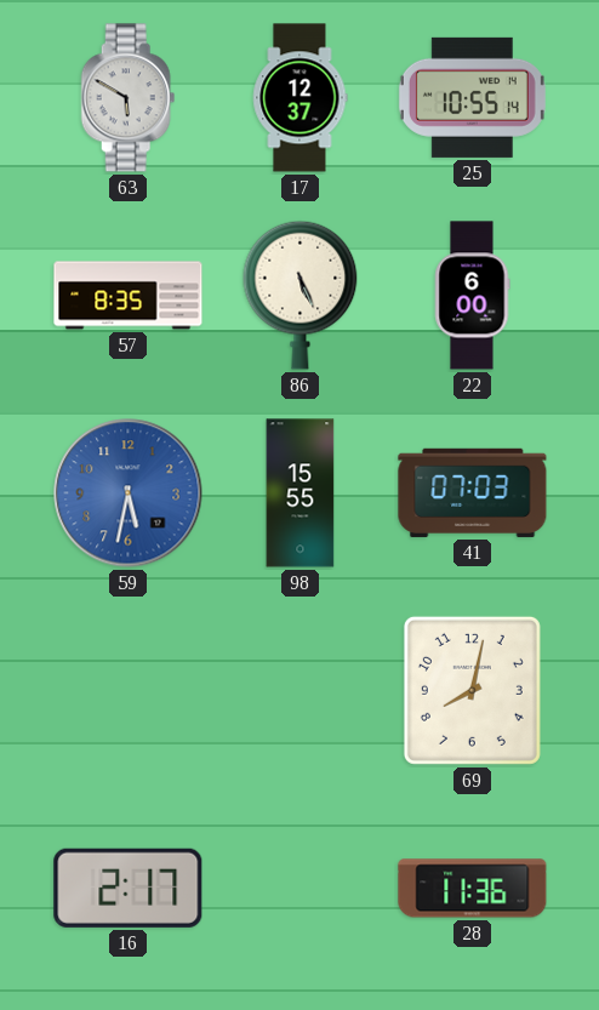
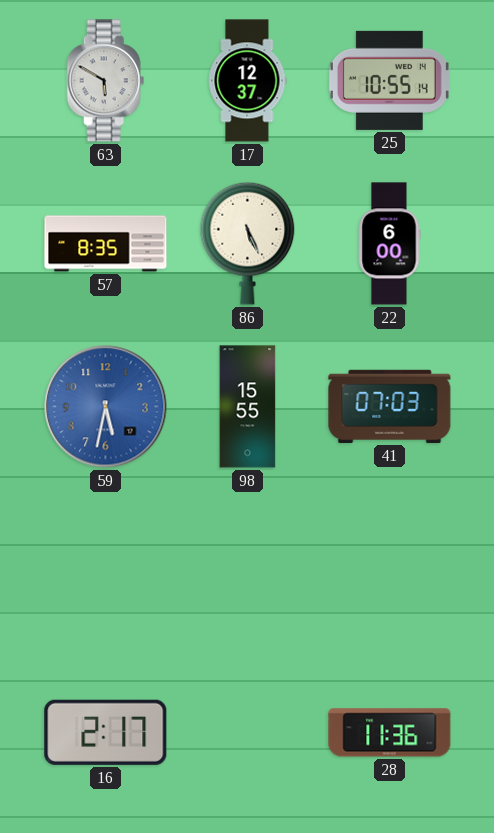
69: 8:02 -> none
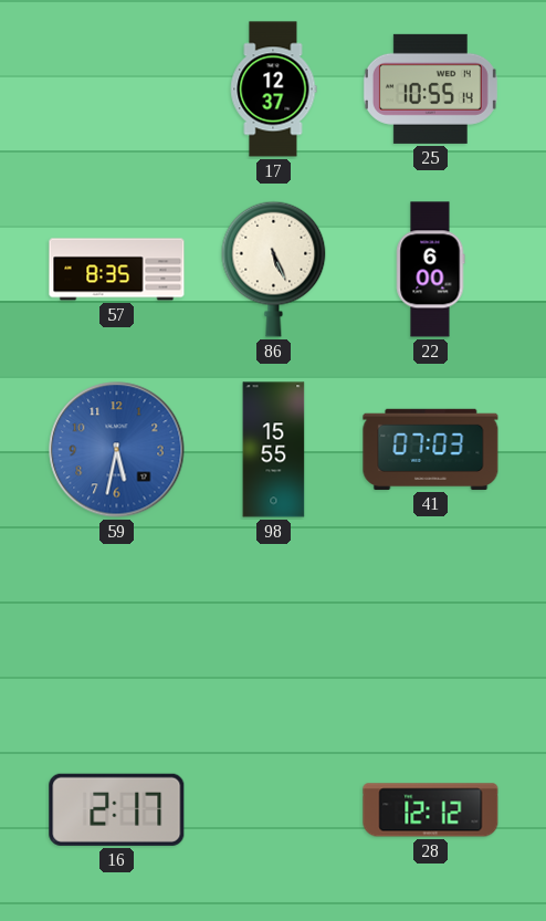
63: 5:50 -> none
28: 11:36 -> 12:12
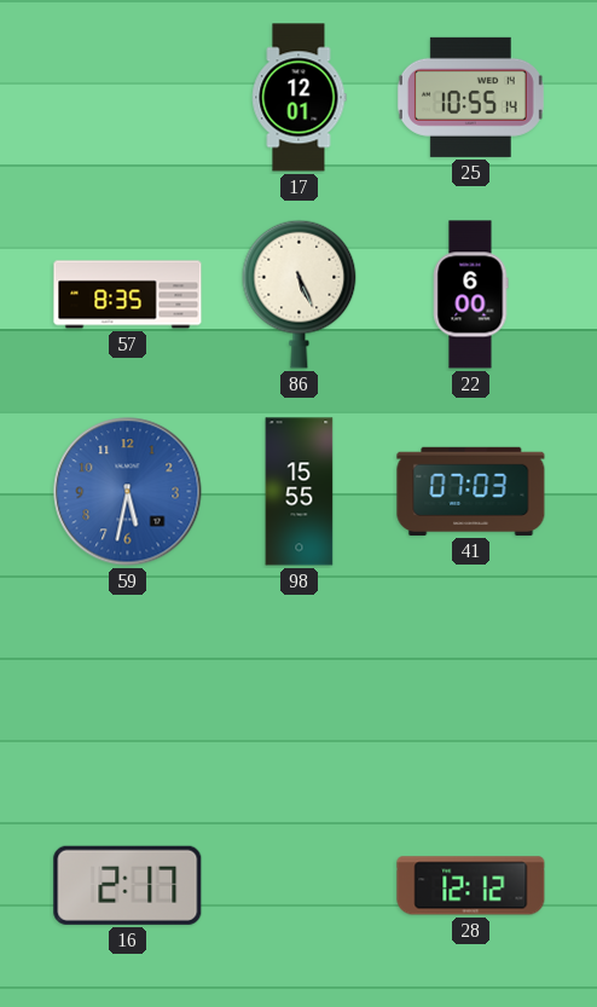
17: 12:37 -> 12:01
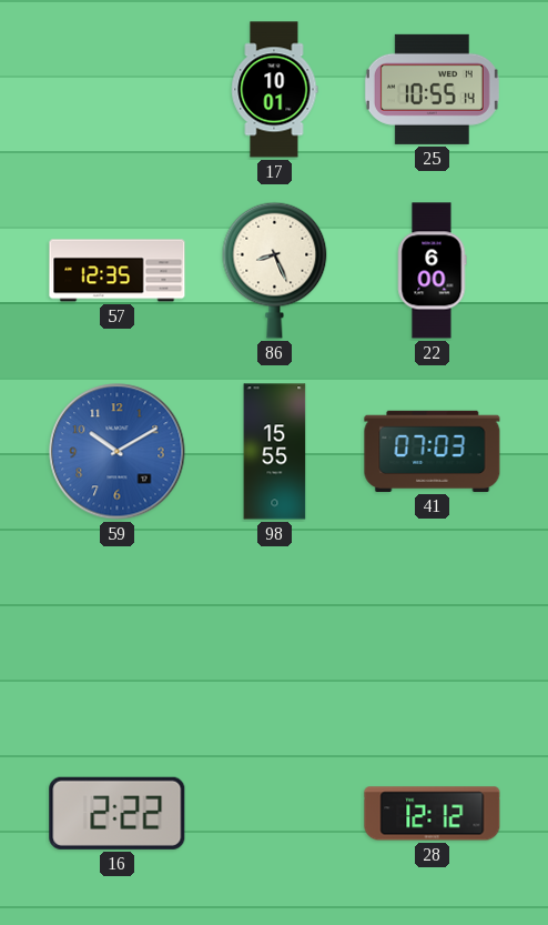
17: 12:01 -> 10:01
57: 8:35 -> 12:35
86: 5:26 -> 8:26
59: 5:32 -> 10:10
16: 2:17 -> 2:22
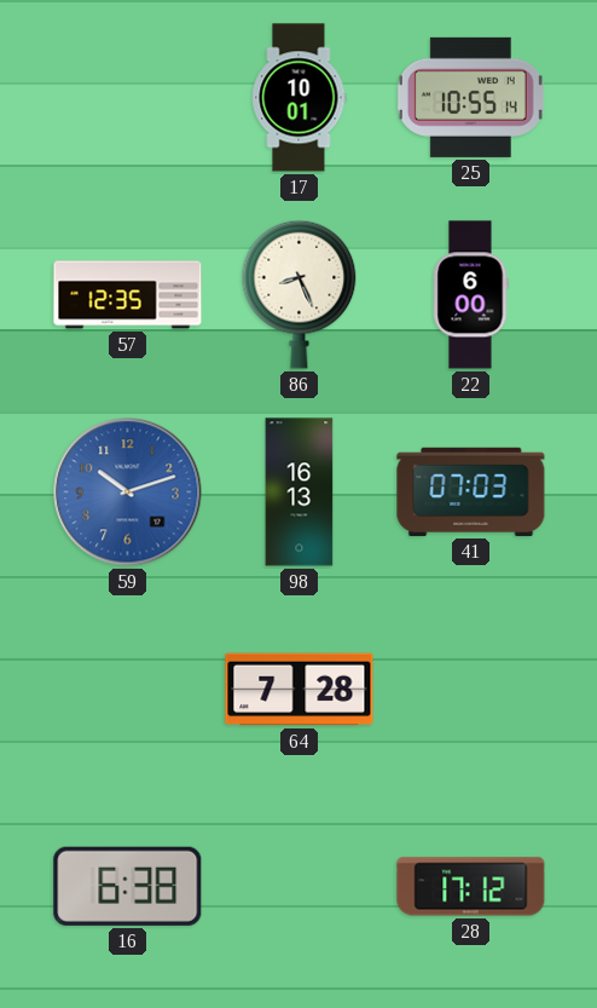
59: 10:10 -> 10:12
98: 15:55 -> 16:13
64: none -> 7:28
16: 2:22 -> 6:38
28: 12:12 -> 17:12
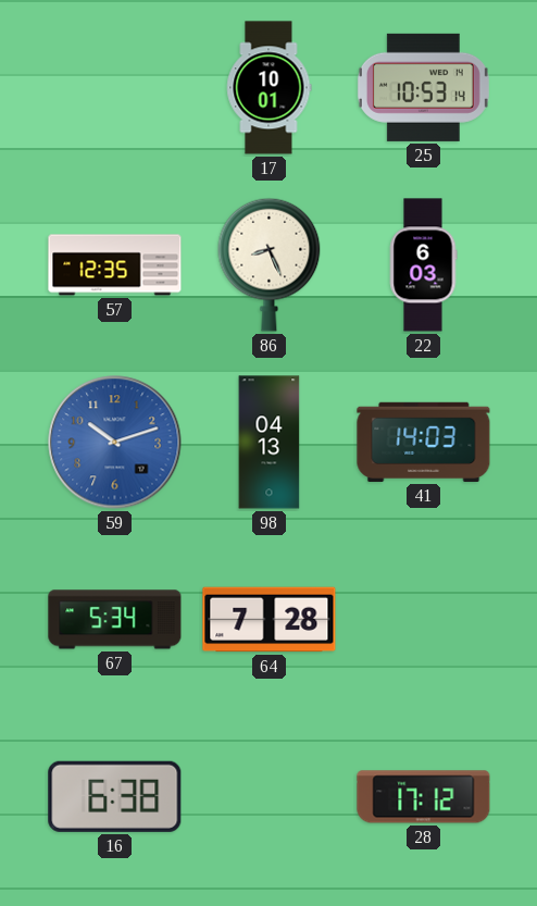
25: 10:55 -> 10:53
22: 6:00 -> 6:03
98: 16:13 -> 04:13
41: 07:03 -> 14:03
67: none -> 5:34
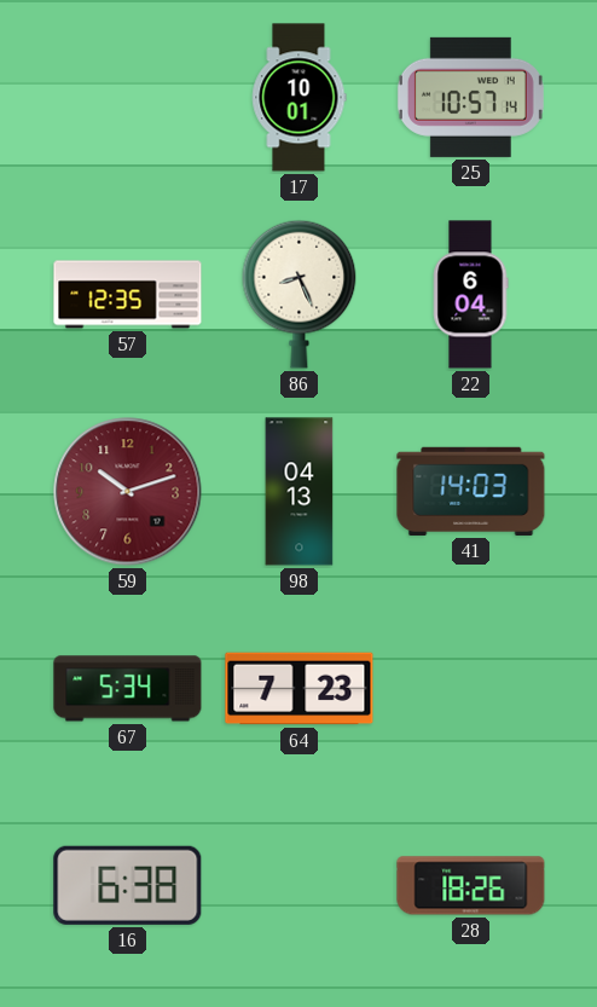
25: 10:53 -> 10:57
22: 6:03 -> 6:04
59 dial: blue -> burgundy
64: 7:28 -> 7:23
28: 17:12 -> 18:26
